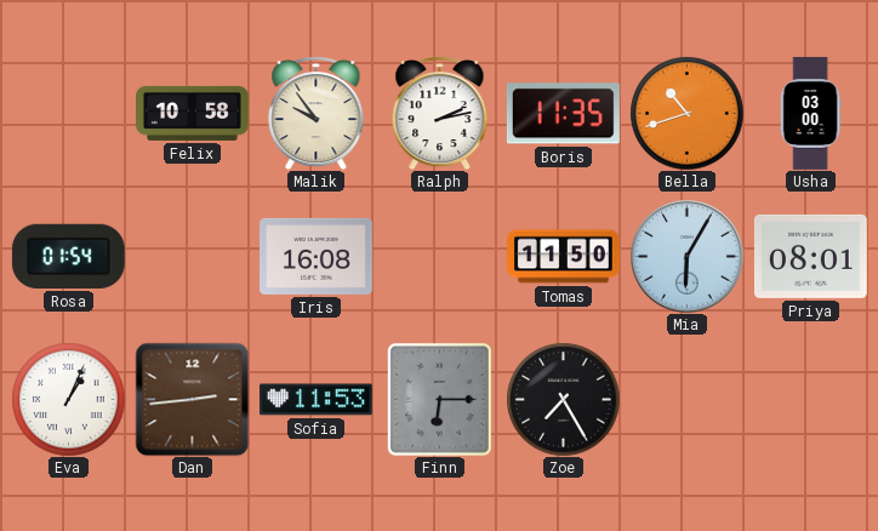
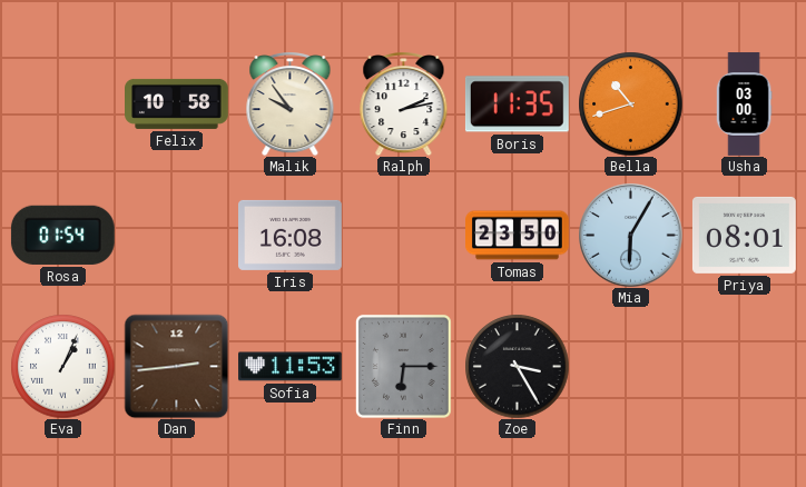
Tomas: 11:50 -> 23:50
Zoe: 7:25 -> 3:25
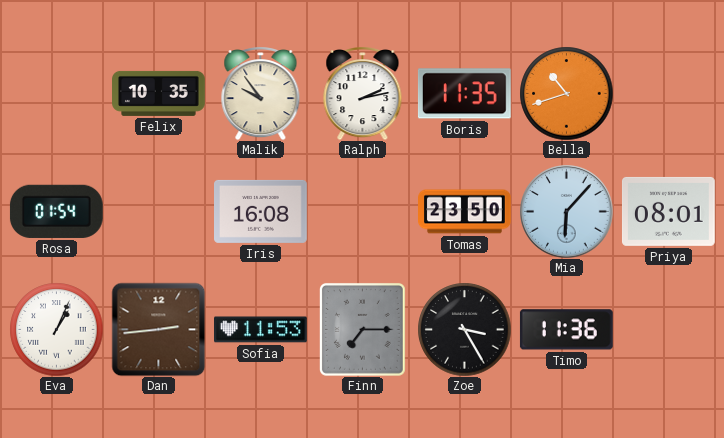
Felix: 10:58 -> 10:35
Usha: 03:00 -> none
Mia: 6:05 -> 6:07
Finn: 6:15 -> 7:15
Timo: none -> 11:36
